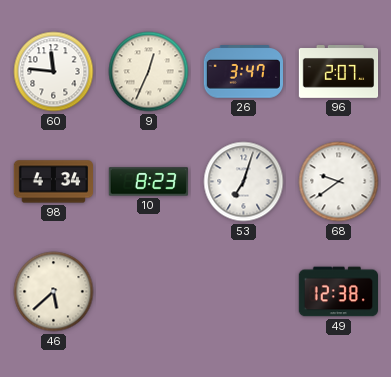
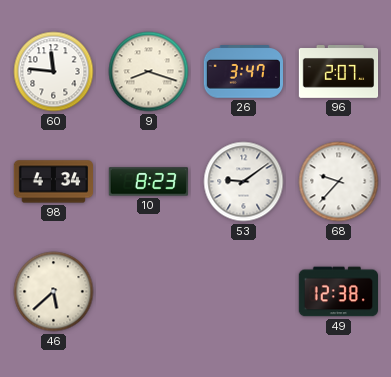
9: 12:34 -> 8:18
53: 7:03 -> 9:09
68: 9:39 -> 9:37
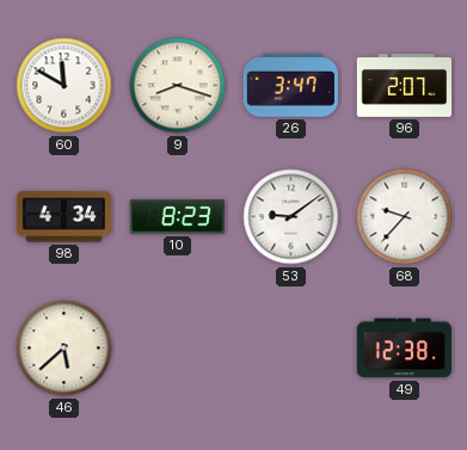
60: 11:46 -> 11:50
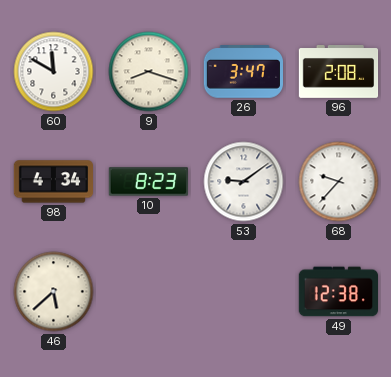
96: 2:07 -> 2:08
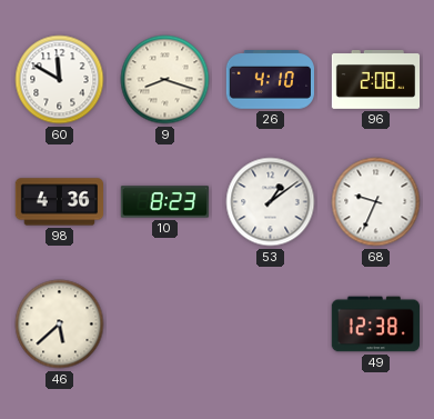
26: 3:47 -> 4:10
98: 4:34 -> 4:36
53: 9:09 -> 1:09
68: 9:37 -> 9:34
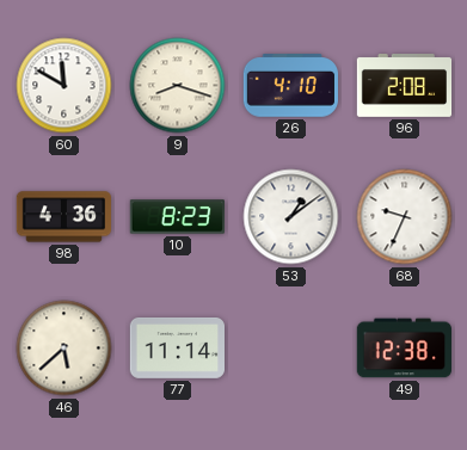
77: none -> 11:14
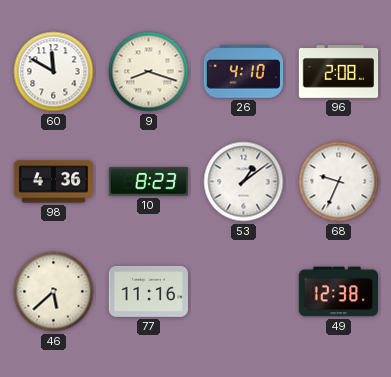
77: 11:14 -> 11:16
